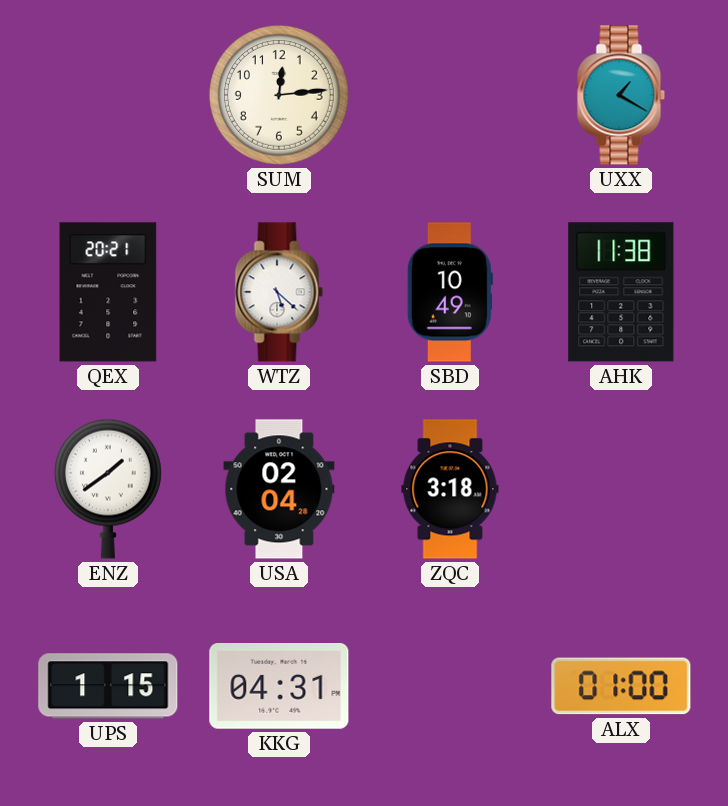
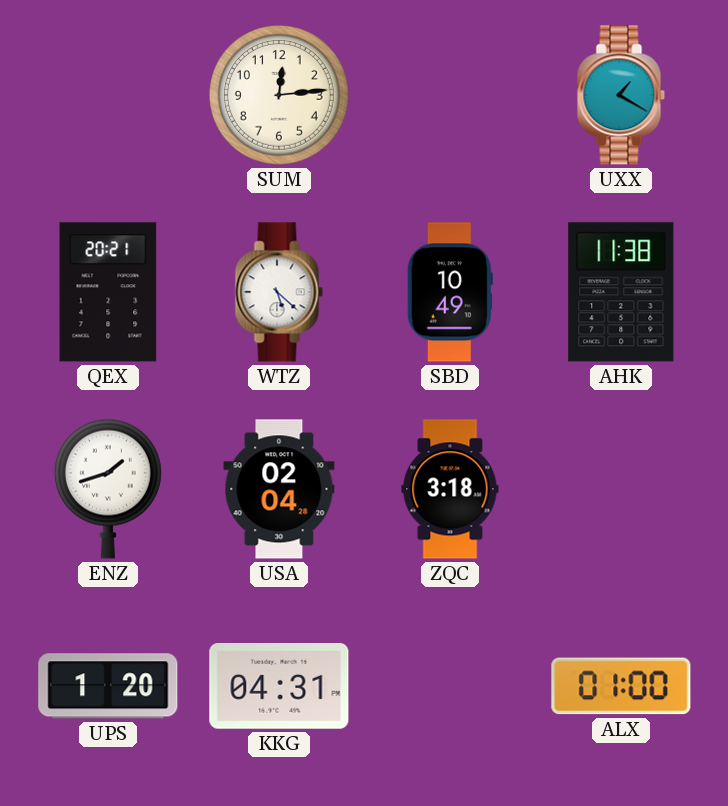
ENZ: 1:39 -> 1:42
UPS: 1:15 -> 1:20
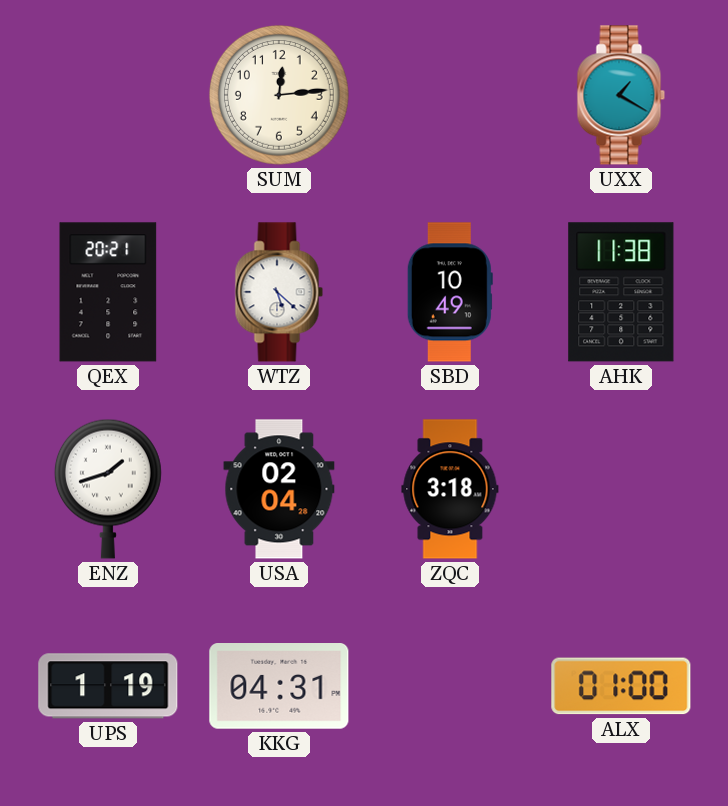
UPS: 1:20 -> 1:19
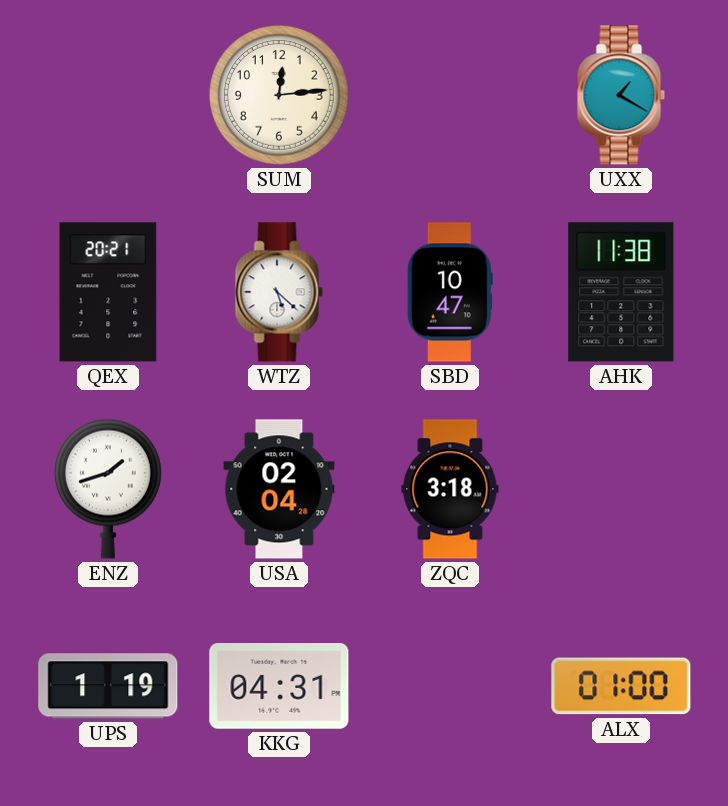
SBD: 10:49 -> 10:47
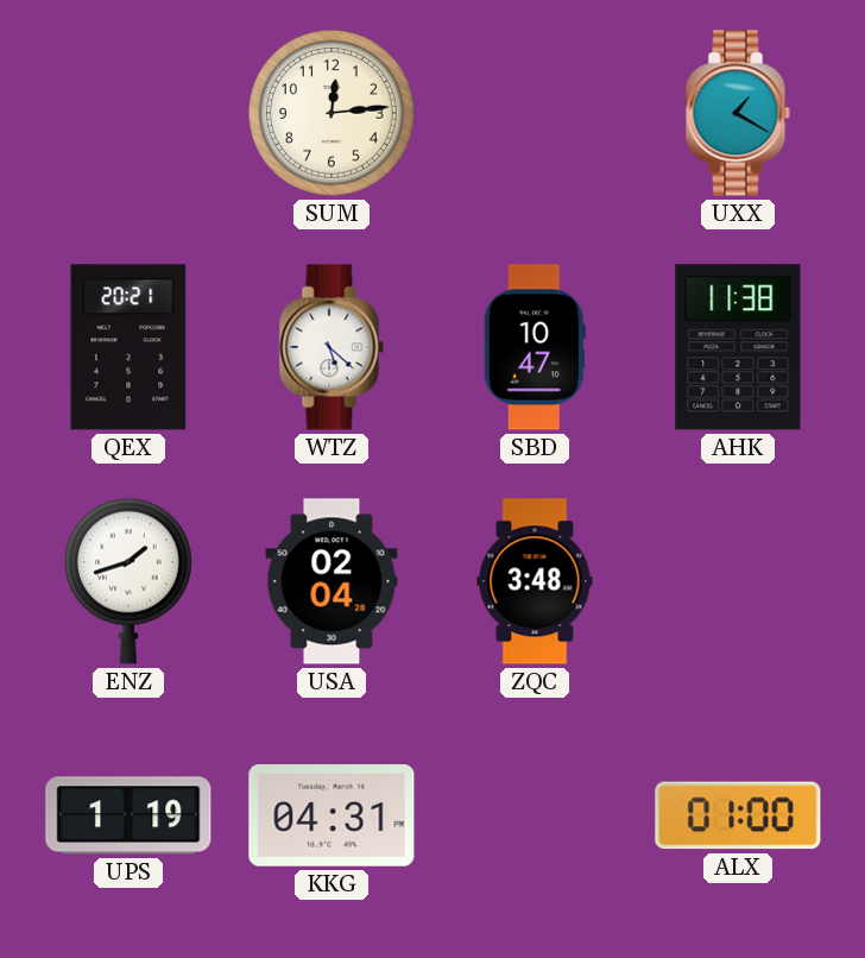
ZQC: 3:18 -> 3:48
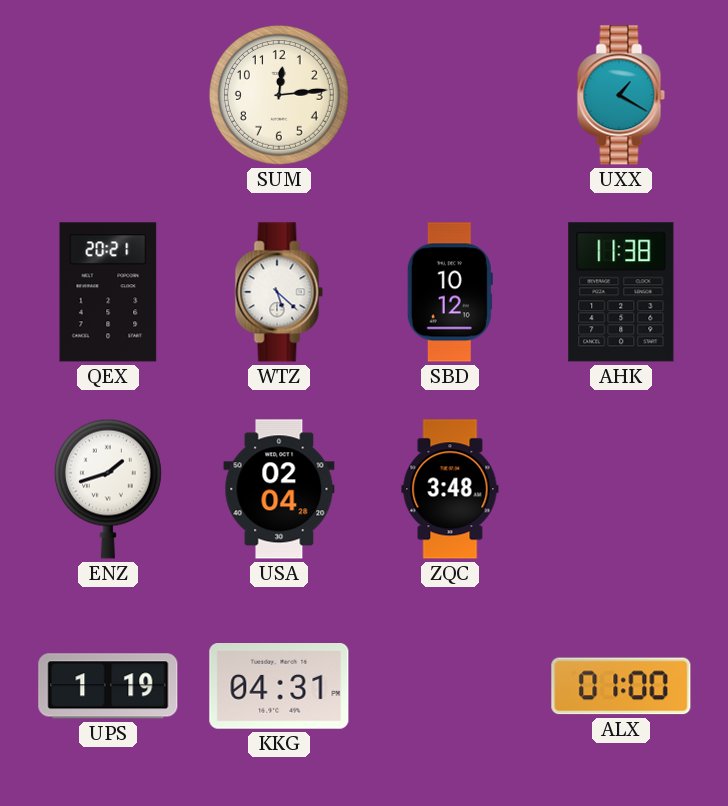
SBD: 10:47 -> 10:12
